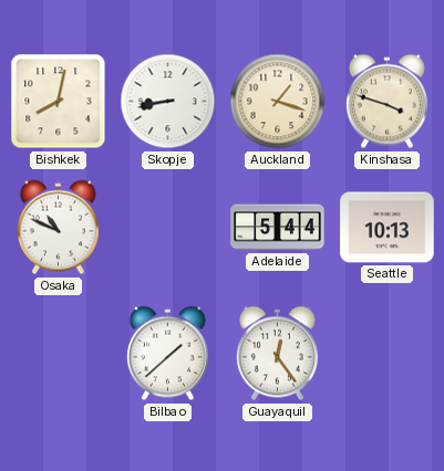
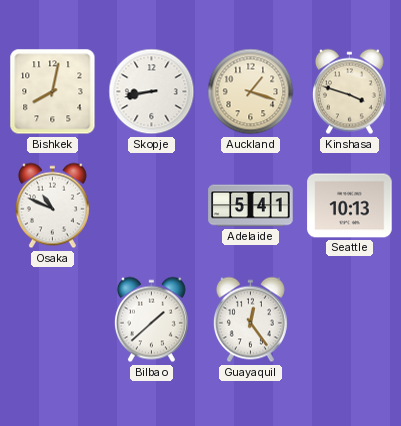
Adelaide: 5:44 -> 5:41
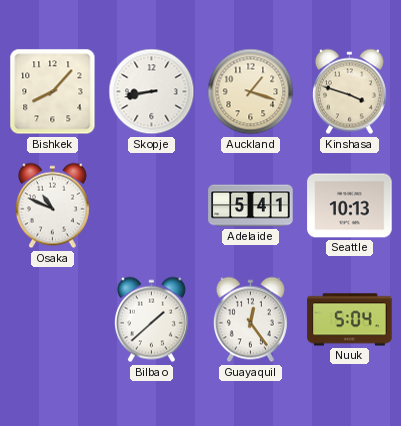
Bishkek: 8:02 -> 8:07
Nuuk: none -> 5:04
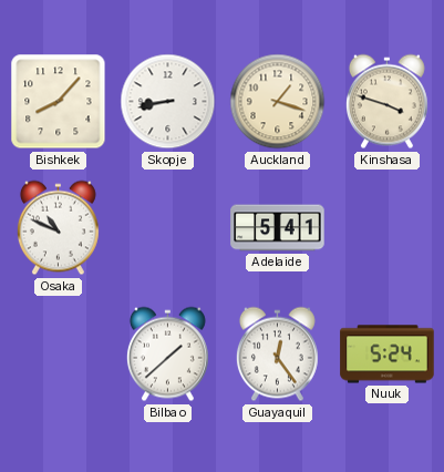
Seattle: 10:13 -> none
Nuuk: 5:04 -> 5:24
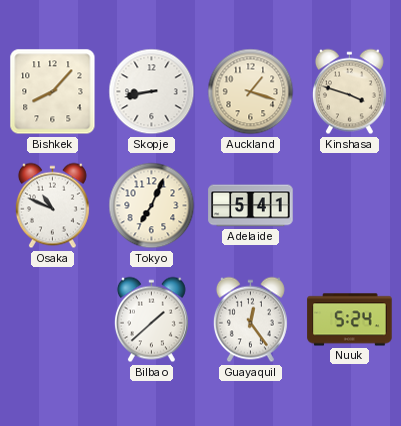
Tokyo: none -> 7:04
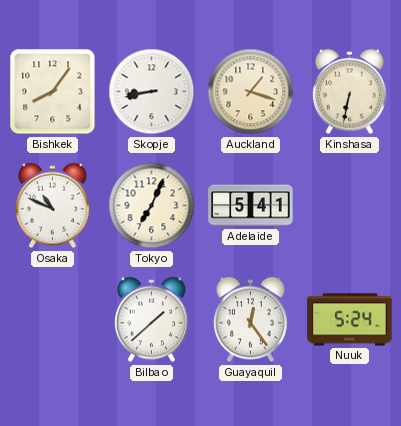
Bishkek: 8:07 -> 8:06
Kinshasa: 3:48 -> 6:32
